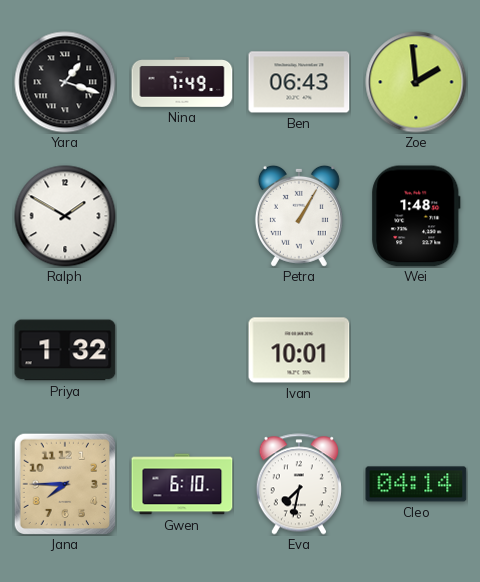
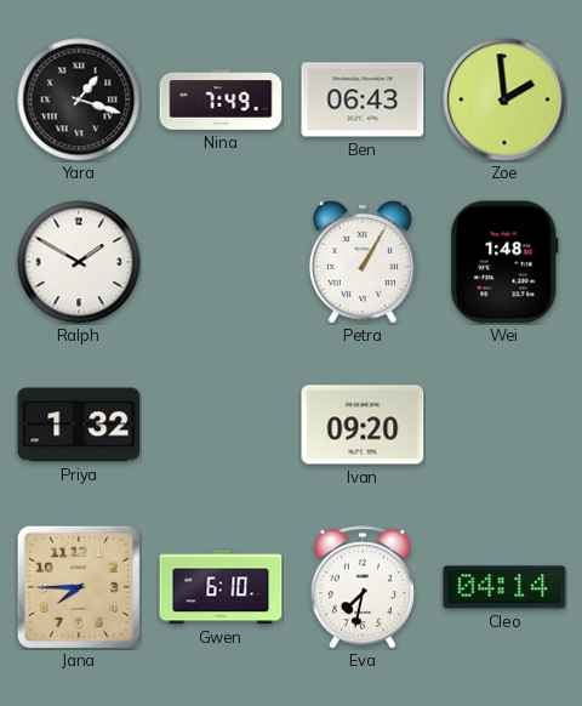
Ivan: 10:01 -> 09:20
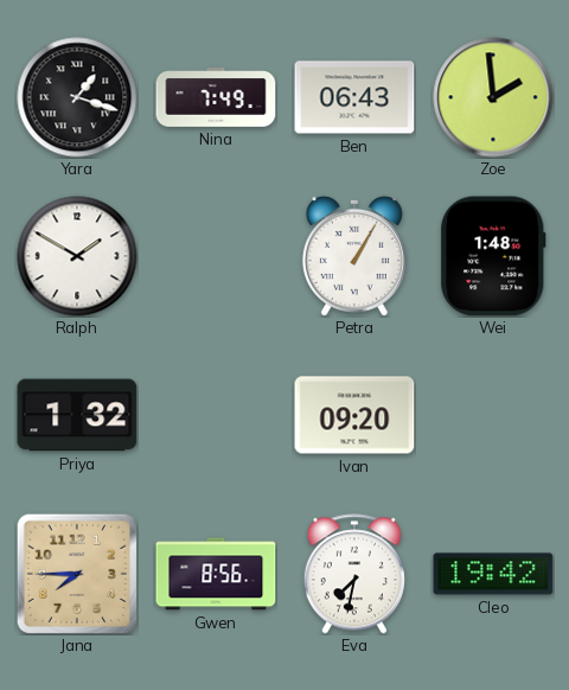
Gwen: 6:10 -> 8:56
Cleo: 04:14 -> 19:42
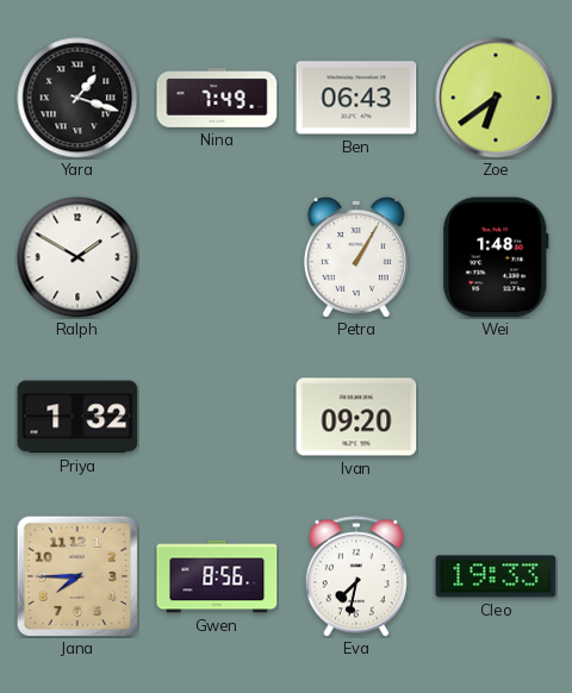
Zoe: 1:59 -> 6:39
Cleo: 19:42 -> 19:33
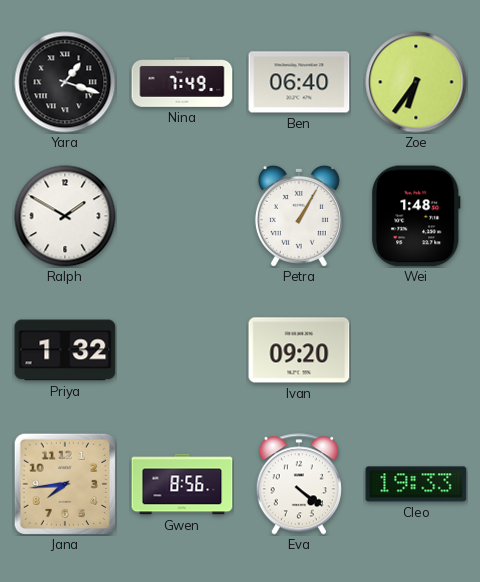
Ben: 06:43 -> 06:40
Zoe: 6:39 -> 6:36
Jana: 7:45 -> 7:44
Eva: 7:32 -> 4:21
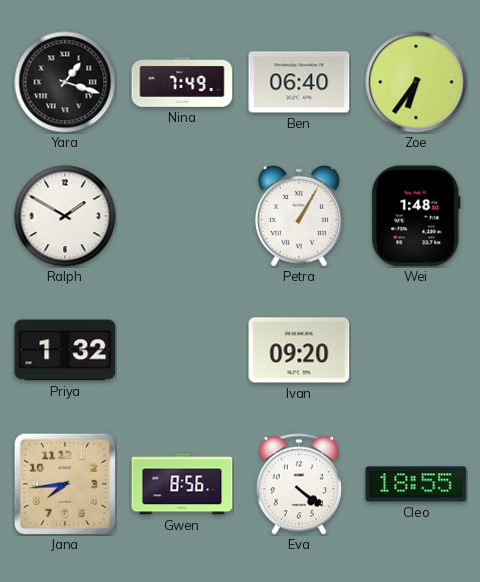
Cleo: 19:33 -> 18:55
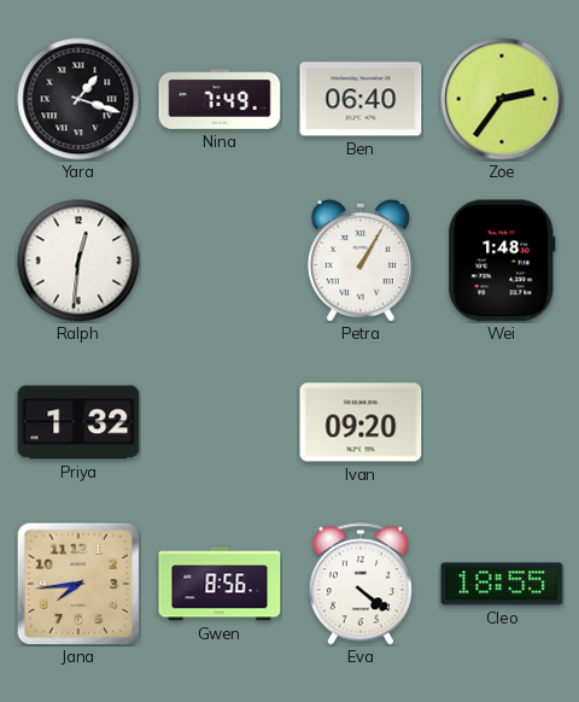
Zoe: 6:36 -> 2:36
Ralph: 1:50 -> 12:31
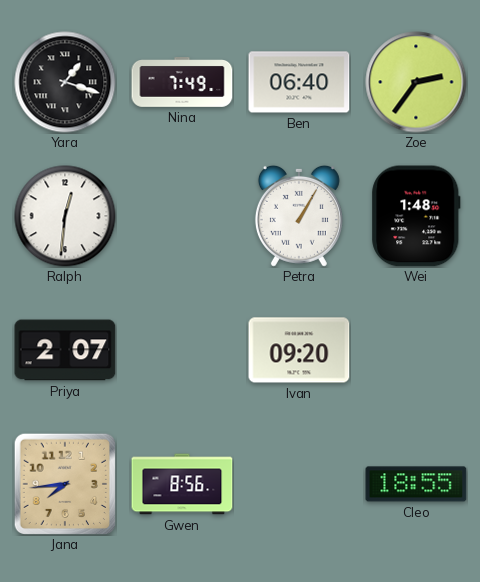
Priya: 1:32 -> 2:07
Eva: 4:21 -> none
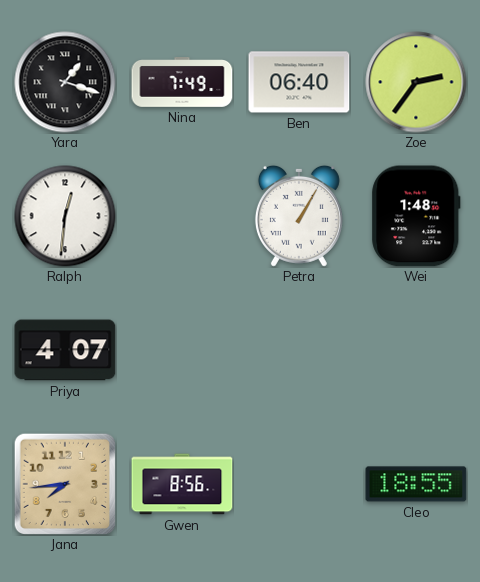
Priya: 2:07 -> 4:07
Ivan: 09:20 -> none
